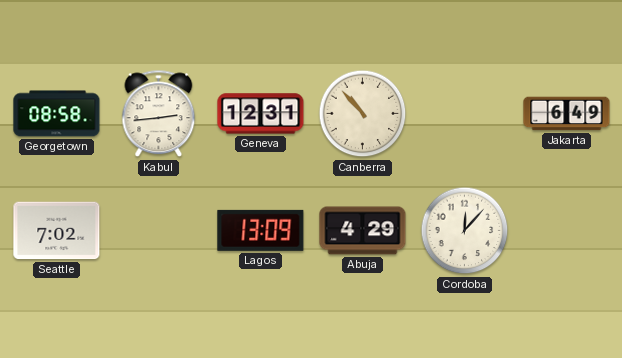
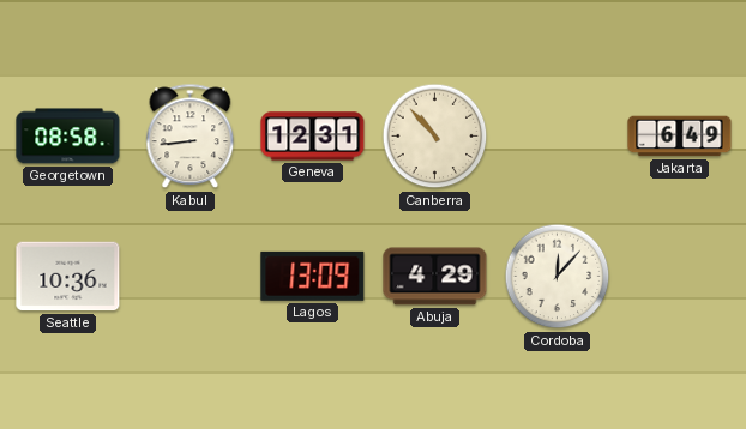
Kabul: 2:44 -> 8:44
Seattle: 7:02 -> 10:36
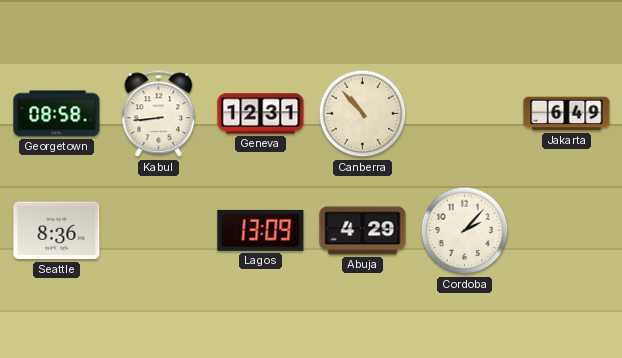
Seattle: 10:36 -> 8:36
Cordoba: 12:07 -> 2:07
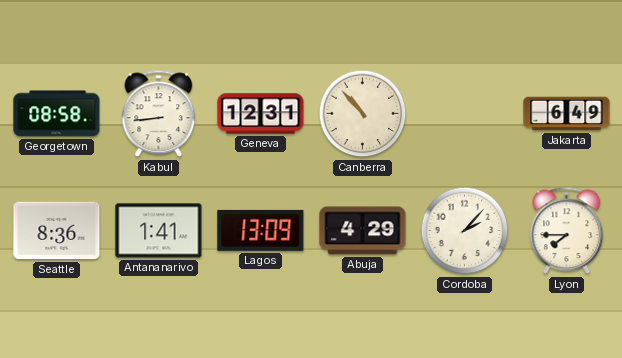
Antananarivo: none -> 1:41
Lyon: none -> 7:45
